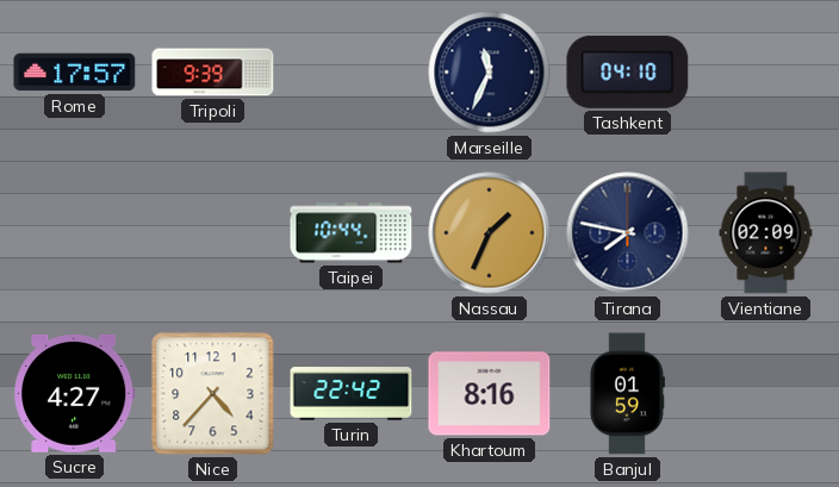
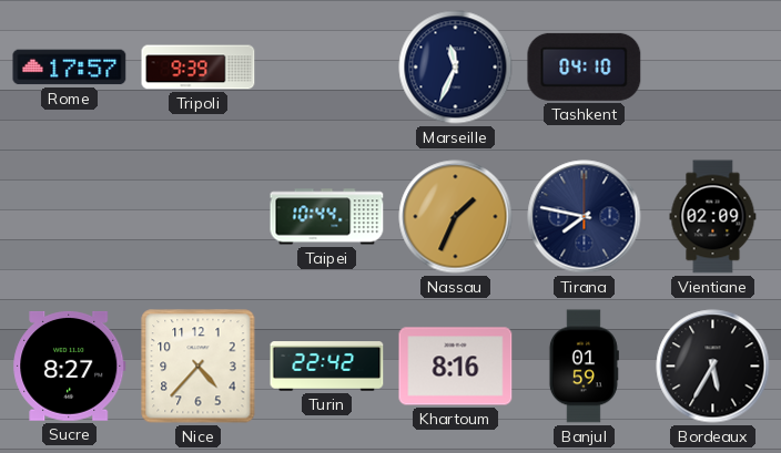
Sucre: 4:27 -> 8:27
Bordeaux: none -> 5:35
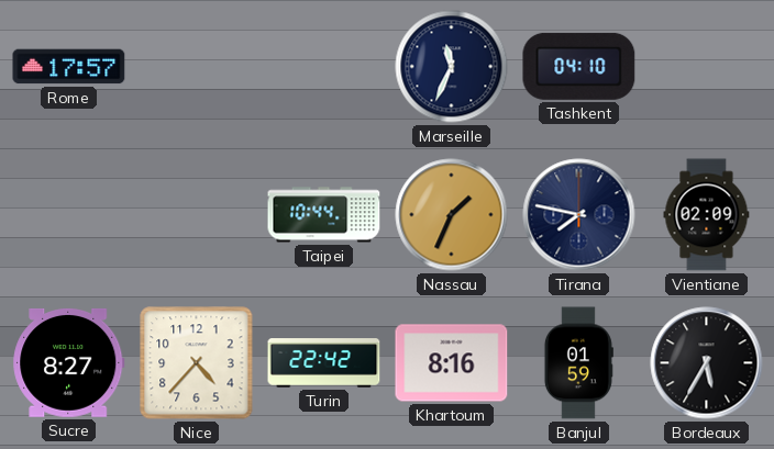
Tripoli: 9:39 -> none
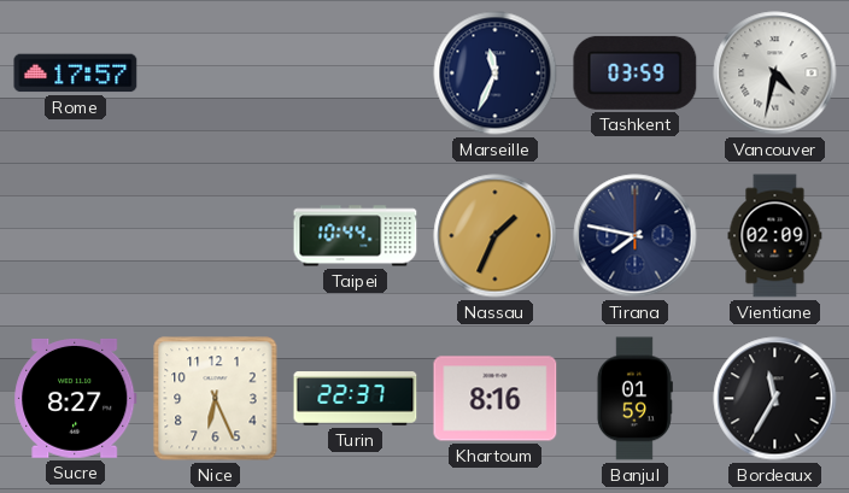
Tashkent: 04:10 -> 03:59
Vancouver: none -> 4:32
Nice: 4:37 -> 6:26
Turin: 22:42 -> 22:37
Bordeaux: 5:35 -> 11:35
